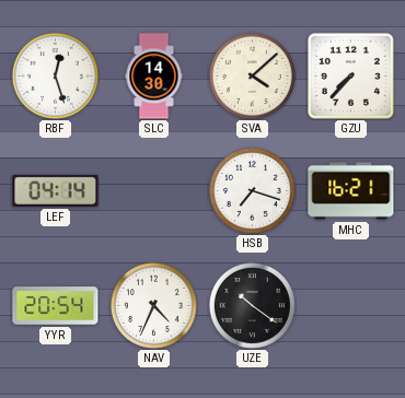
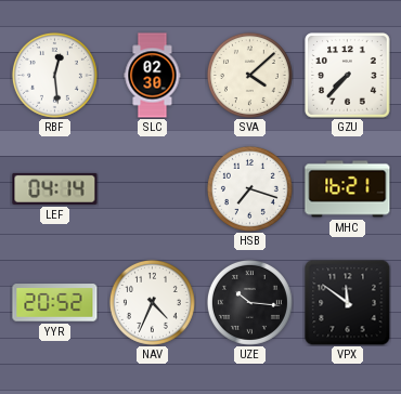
RBF: 12:27 -> 12:29
SLC: 14:30 -> 02:30
YYR: 20:54 -> 20:52
UZE: 10:21 -> 10:16
VPX: none -> 11:51
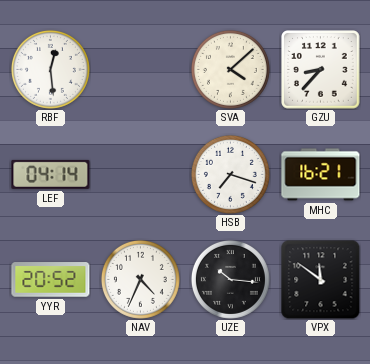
SLC: 02:30 -> none
GZU: 7:37 -> 8:37
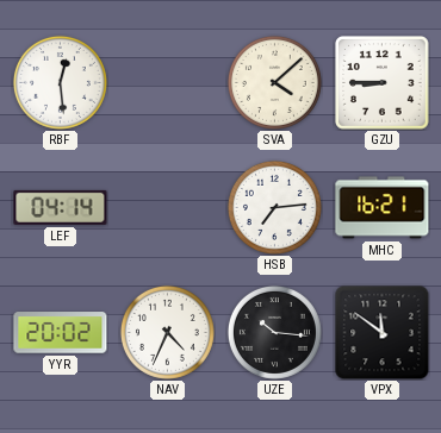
GZU: 8:37 -> 8:45
HSB: 7:18 -> 7:14
YYR: 20:52 -> 20:02
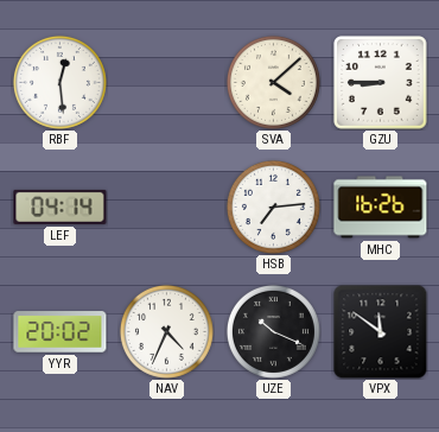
MHC: 16:21 -> 16:26
UZE: 10:16 -> 10:19
